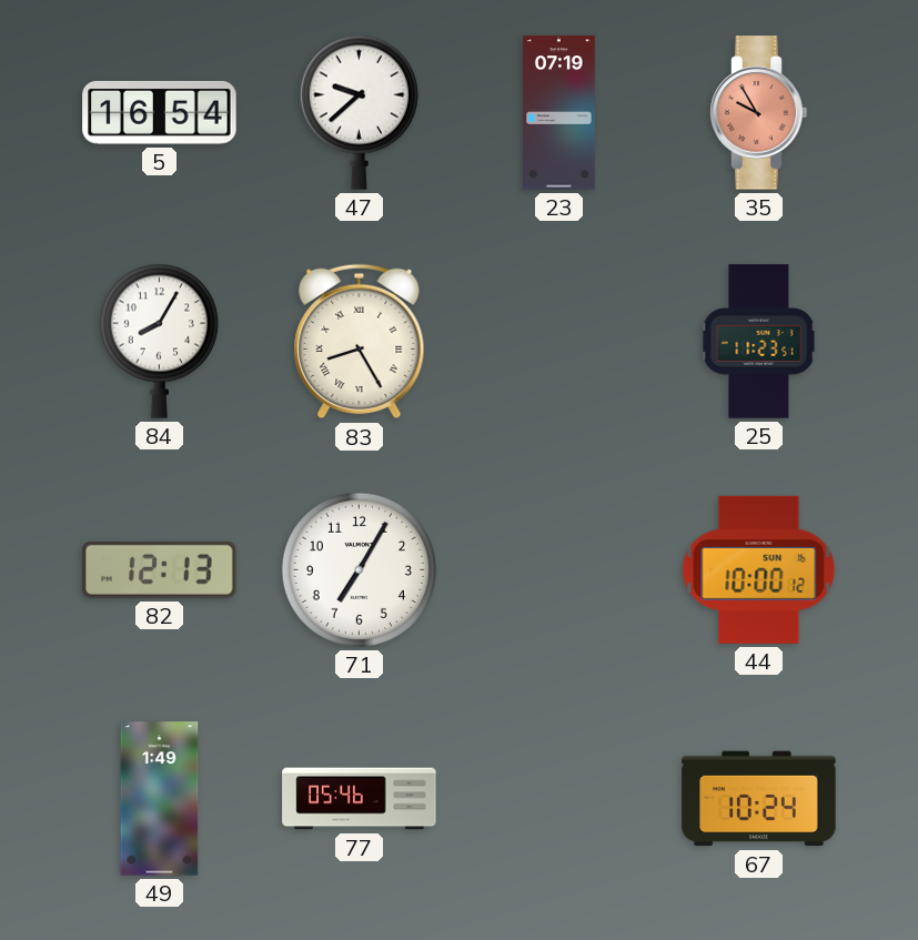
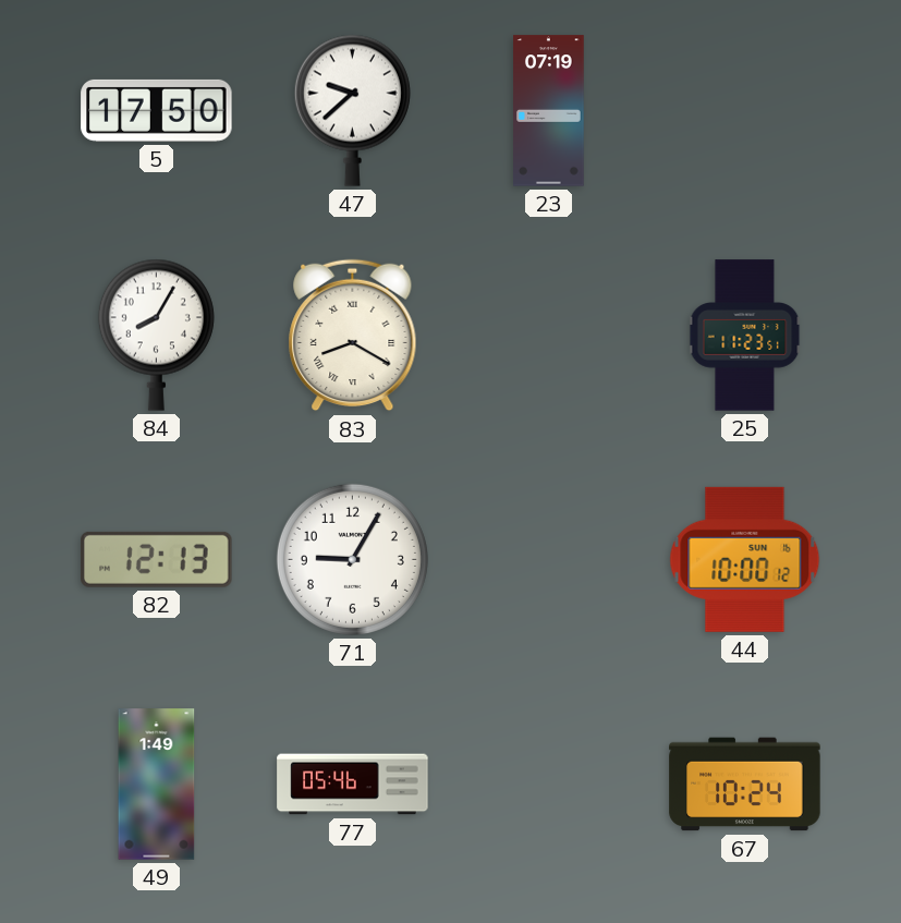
5: 16:54 -> 17:50
35: 9:55 -> none
83: 8:25 -> 8:20
71: 7:05 -> 9:05
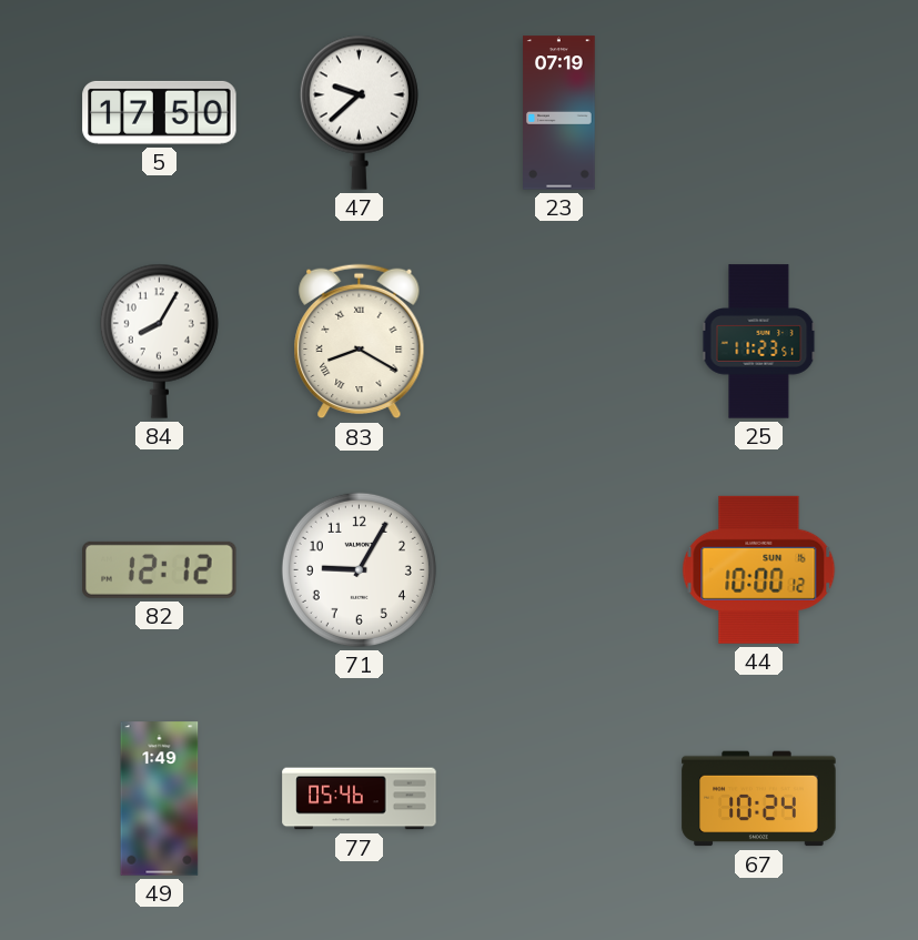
82: 12:13 -> 12:12
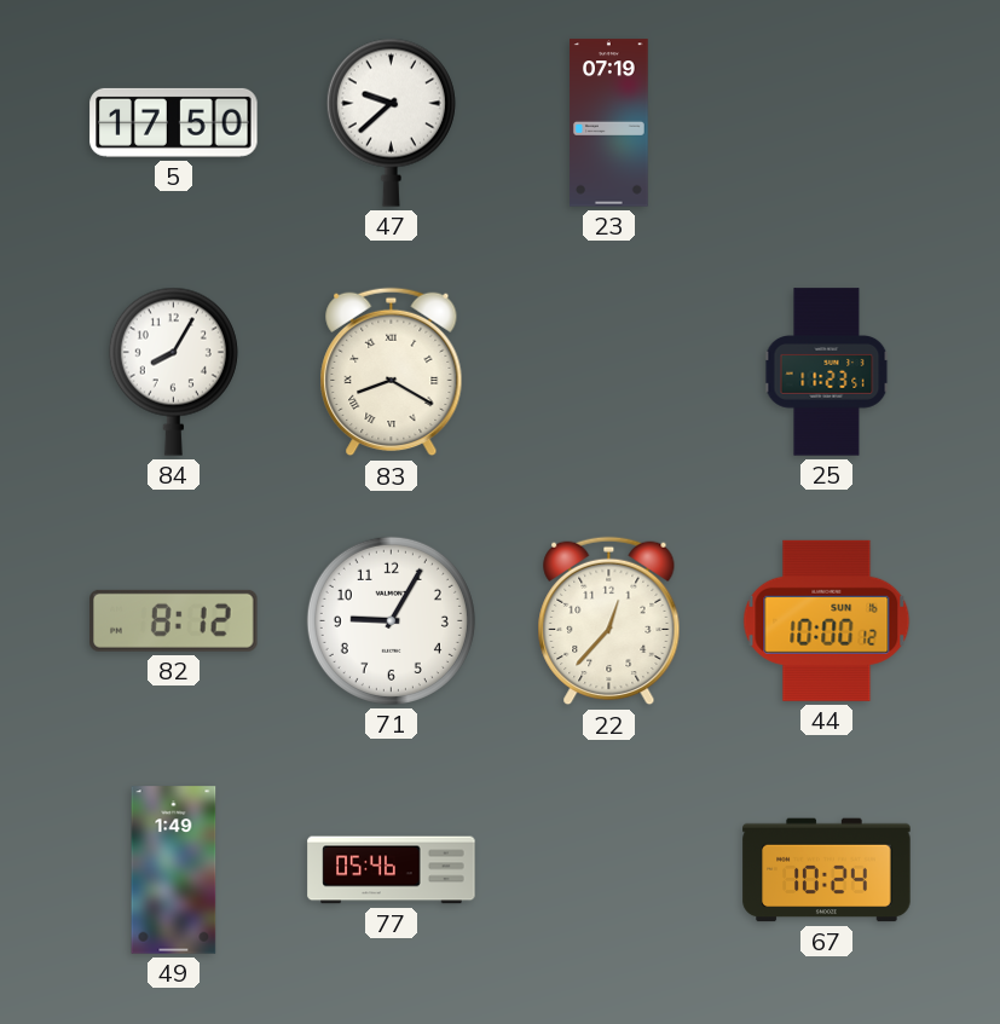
82: 12:12 -> 8:12
22: none -> 12:37
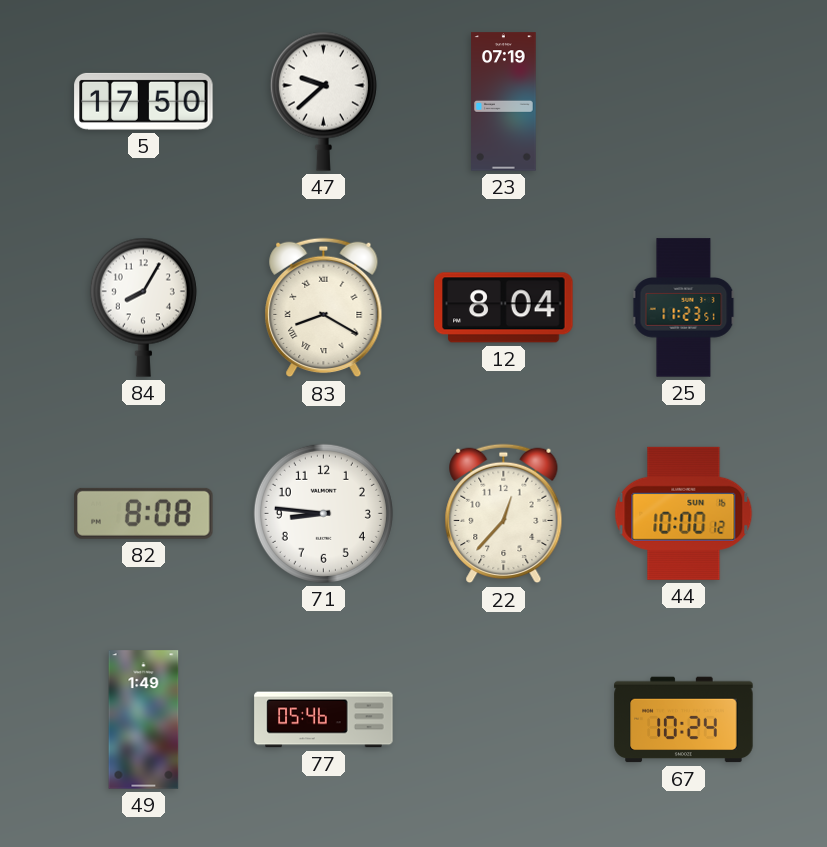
12: none -> 8:04
82: 8:12 -> 8:08
71: 9:05 -> 8:46
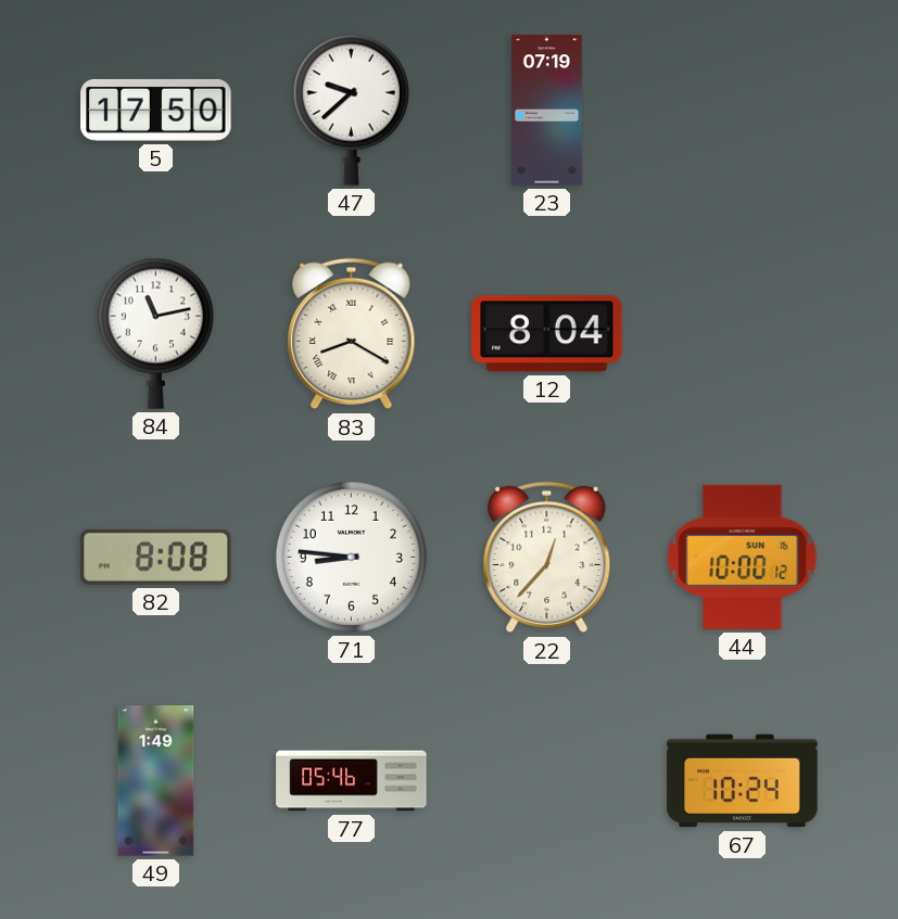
84: 8:05 -> 11:13
25: 11:23 -> none
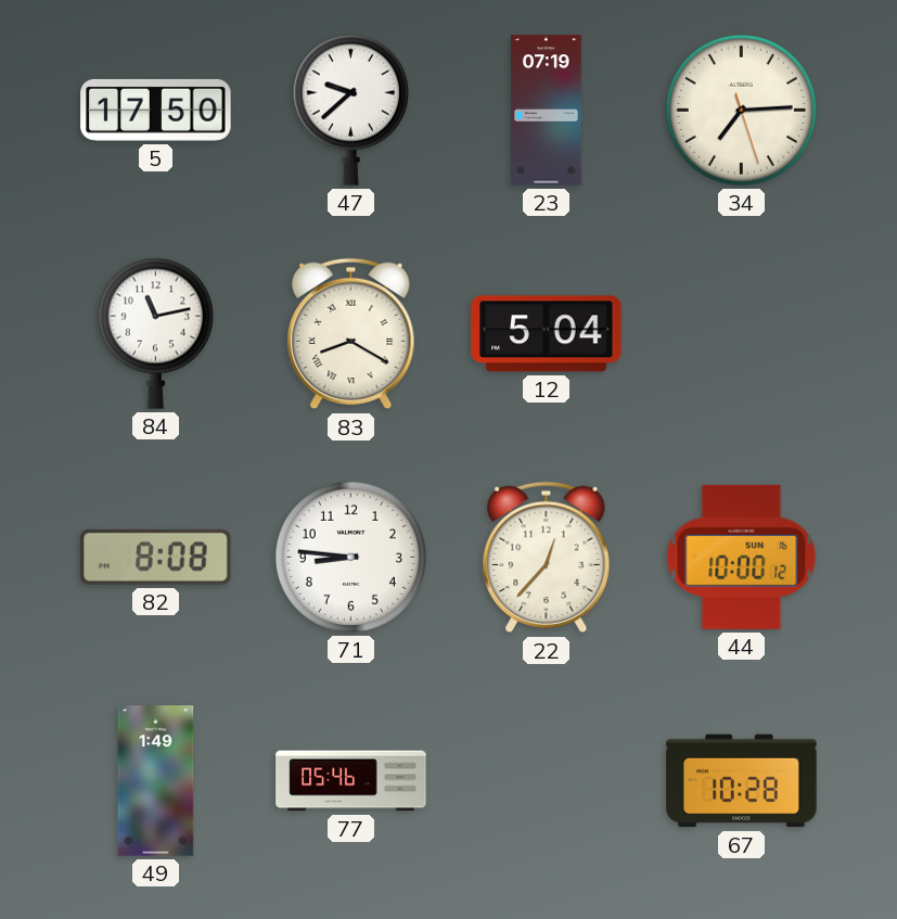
34: none -> 7:14
12: 8:04 -> 5:04
67: 10:24 -> 10:28
